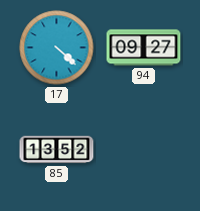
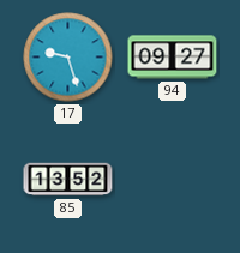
17: 4:22 -> 9:27
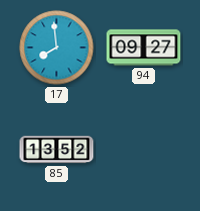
17: 9:27 -> 7:59
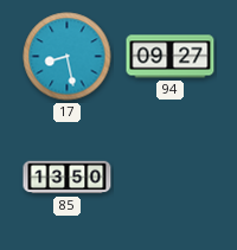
17: 7:59 -> 8:28
85: 13:52 -> 13:50
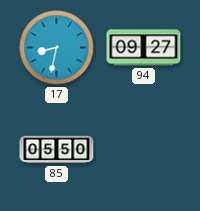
17: 8:28 -> 8:32
85: 13:50 -> 05:50
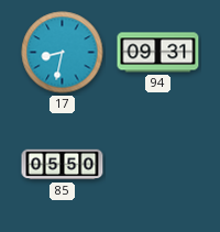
94: 09:27 -> 09:31
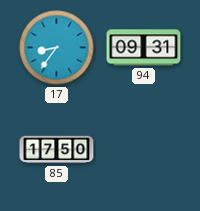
17: 8:32 -> 8:36
85: 05:50 -> 17:50
